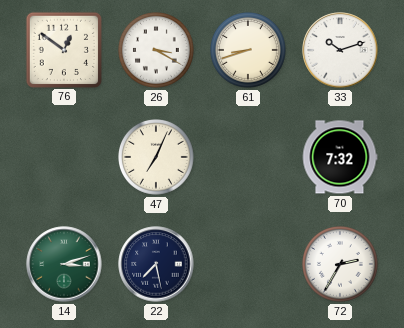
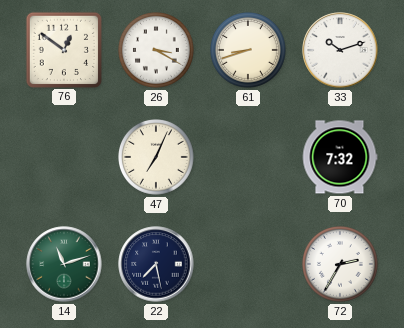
14: 3:12 -> 11:12
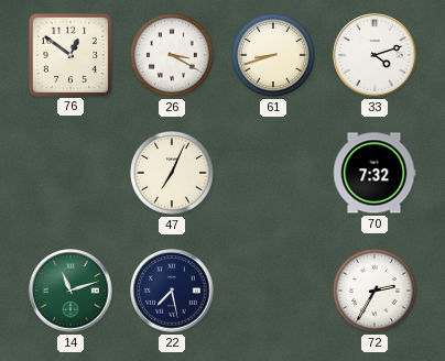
33: 10:12 -> 4:12
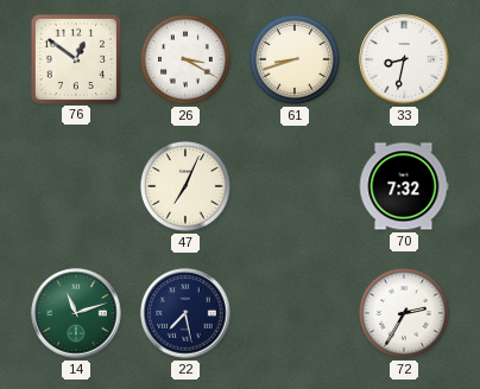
33: 4:12 -> 8:32
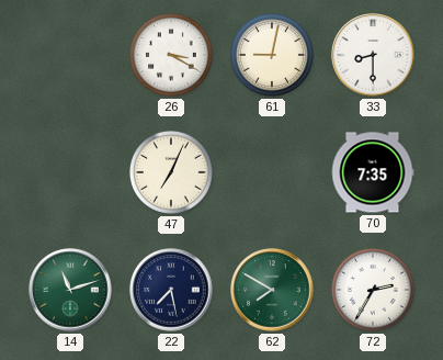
76: 12:51 -> none
61: 8:42 -> 9:02
33: 8:32 -> 8:30
70: 7:32 -> 7:35
62: none -> 7:50
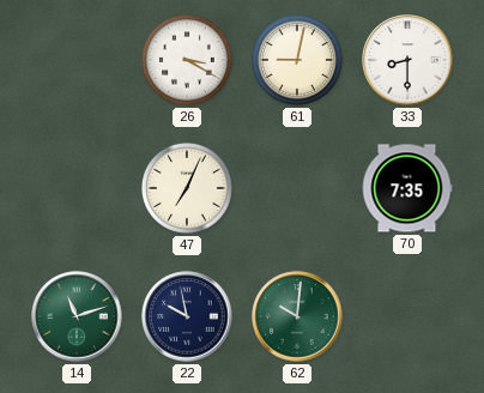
22: 7:28 -> 9:58
62: 7:50 -> 10:01
72: 2:35 -> none
